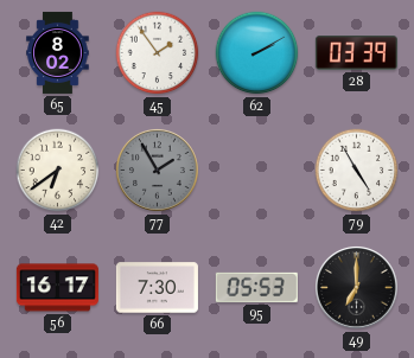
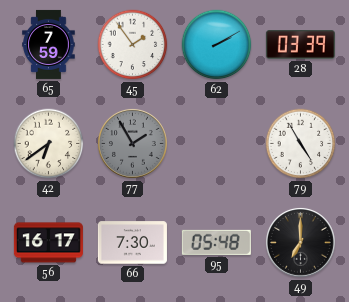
65: 8:02 -> 7:59
95: 05:53 -> 05:48
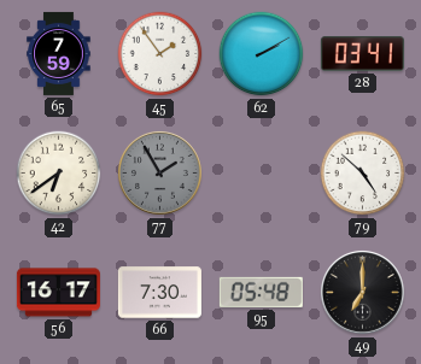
28: 03:39 -> 03:41
79: 4:55 -> 4:52
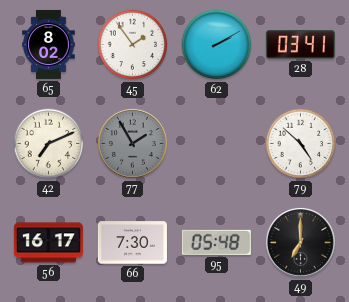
65: 7:59 -> 8:02
42: 6:39 -> 7:11
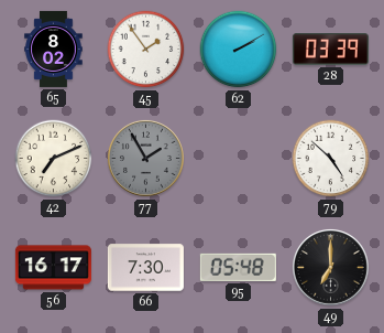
28: 03:41 -> 03:39
